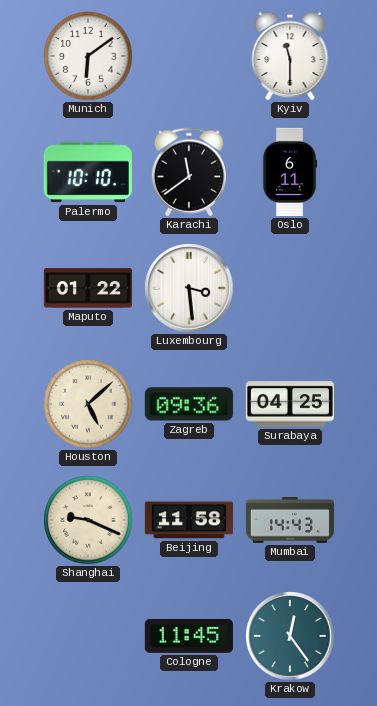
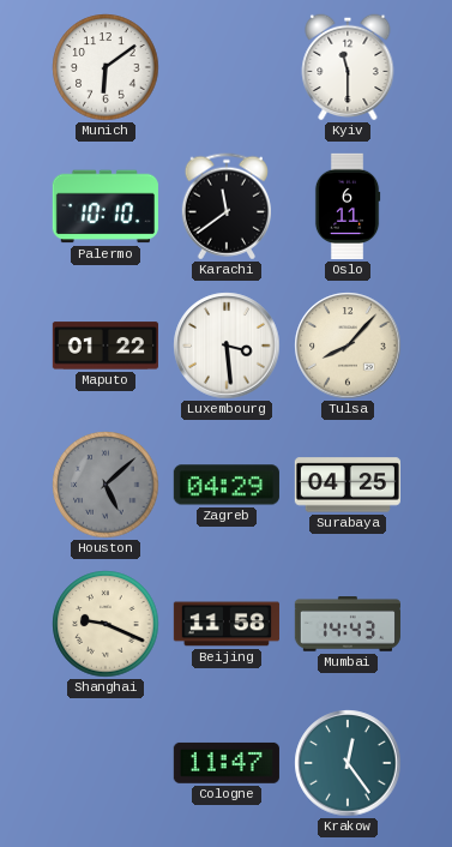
Tulsa: none -> 8:07
Houston dial: cream -> grey
Zagreb: 09:36 -> 04:29
Cologne: 11:45 -> 11:47
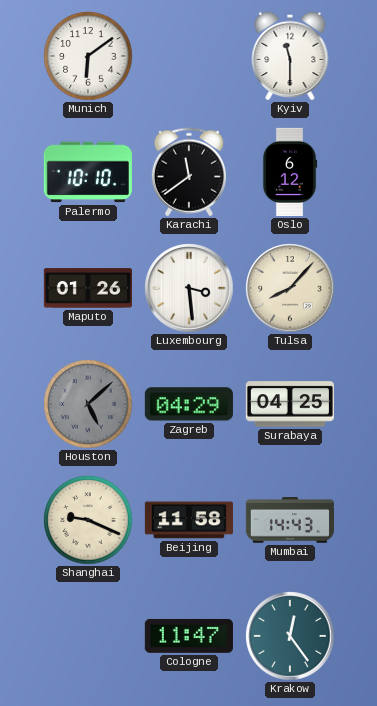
Oslo: 6:11 -> 6:12
Maputo: 01:22 -> 01:26
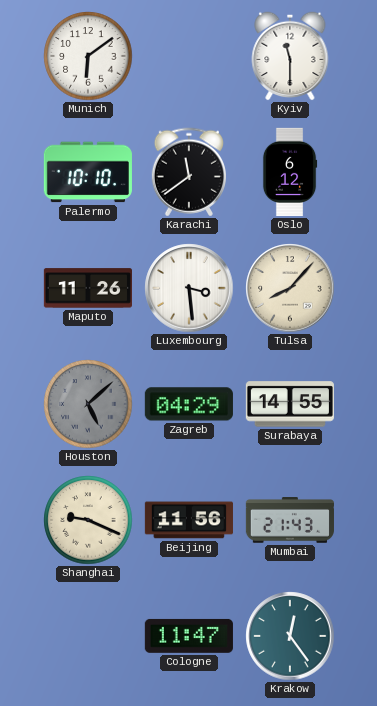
Maputo: 01:26 -> 11:26
Surabaya: 04:25 -> 14:55
Beijing: 11:58 -> 11:56
Mumbai: 14:43 -> 21:43
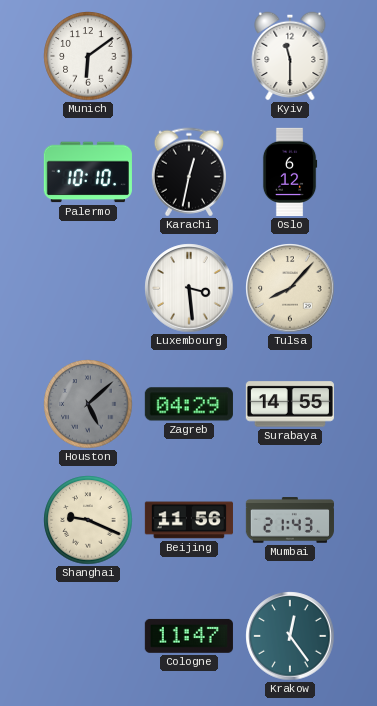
Karachi: 11:39 -> 12:32
Maputo: 11:26 -> none
